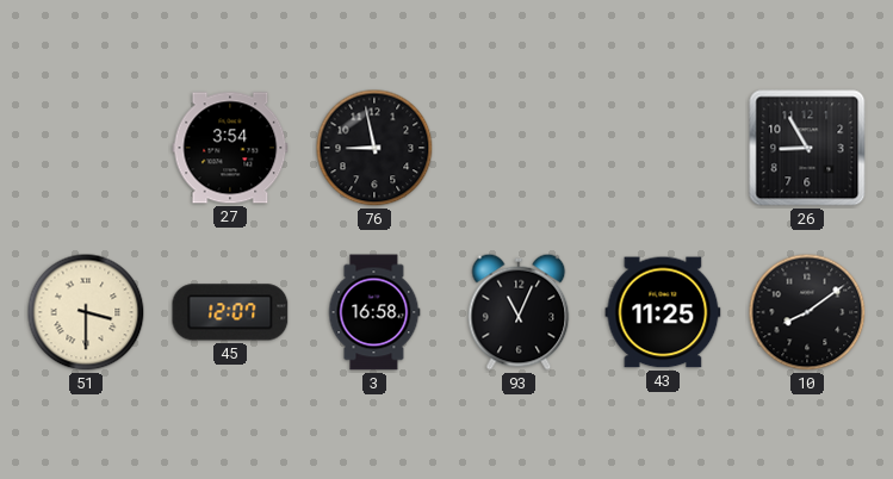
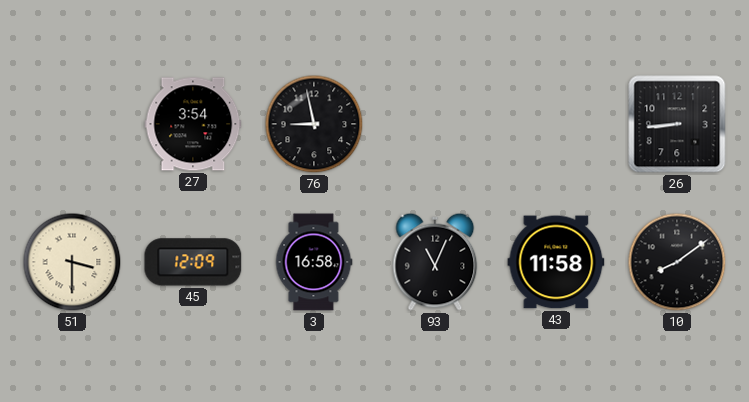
26: 8:55 -> 8:44
45: 12:07 -> 12:09
43: 11:25 -> 11:58
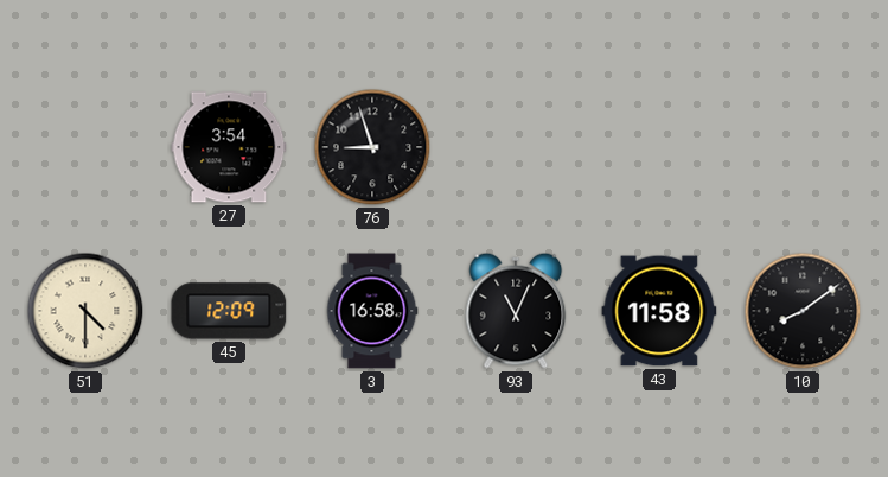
76: 8:58 -> 8:57
26: 8:44 -> none
51: 3:30 -> 4:30
